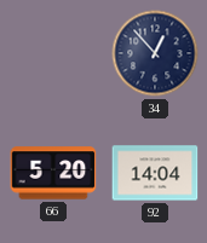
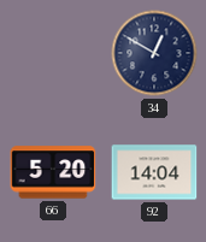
34: 12:53 -> 12:50
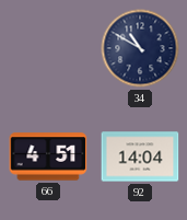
34: 12:50 -> 10:50
66: 5:20 -> 4:51
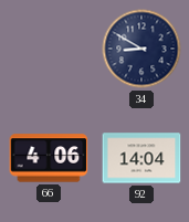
34: 10:50 -> 8:50
66: 4:51 -> 4:06
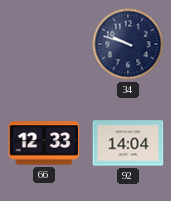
34: 8:50 -> 9:48
66: 4:06 -> 12:33
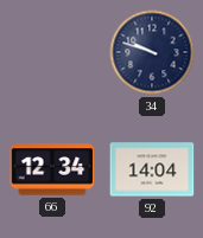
66: 12:33 -> 12:34
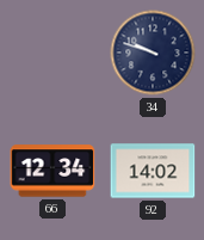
92: 14:04 -> 14:02
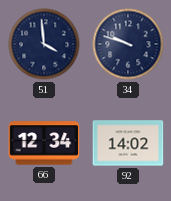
51: none -> 3:59
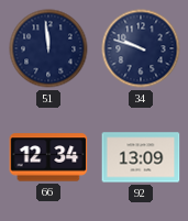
51: 3:59 -> 11:59
92: 14:02 -> 13:09
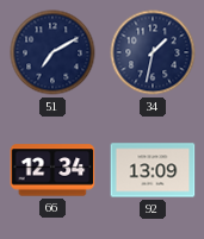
51: 11:59 -> 7:10
34: 9:48 -> 1:32
